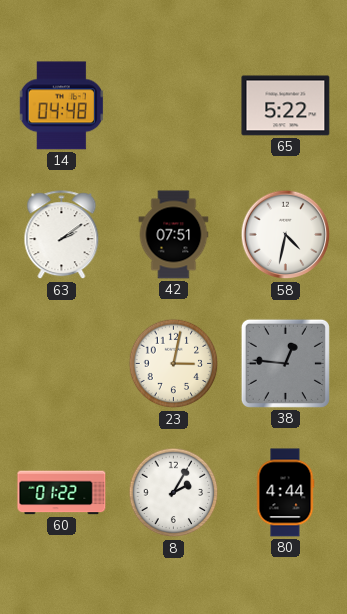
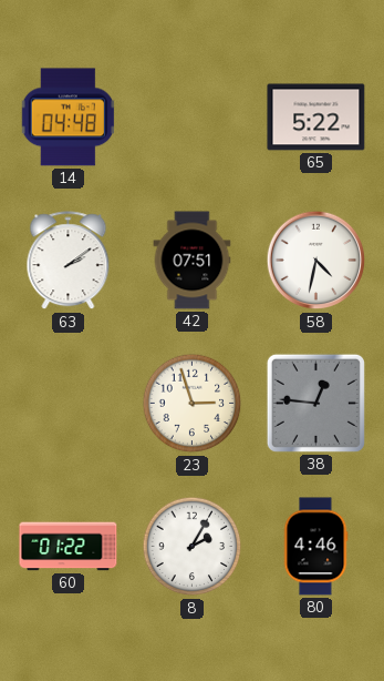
23: 3:02 -> 2:57
80: 4:44 -> 4:46
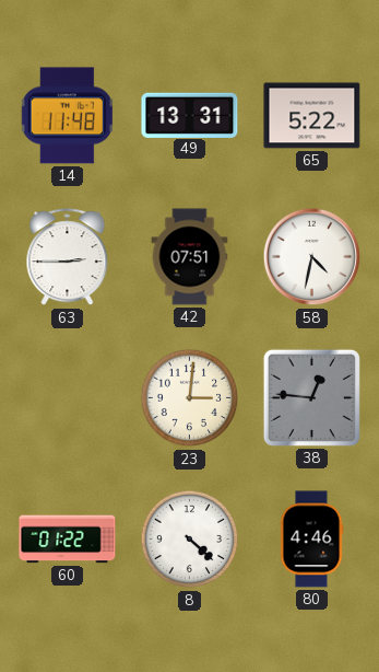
14: 04:48 -> 11:48
49: none -> 13:31
63: 2:09 -> 2:45
23: 2:57 -> 3:01
8: 2:05 -> 4:22
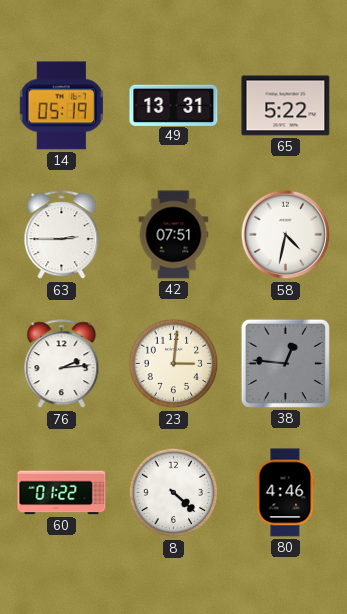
14: 11:48 -> 05:19
76: none -> 2:14
